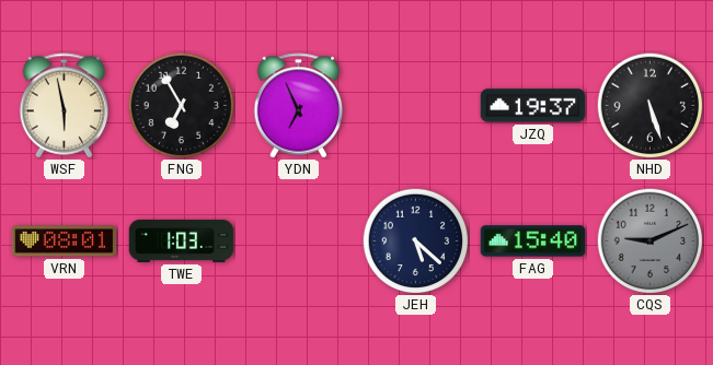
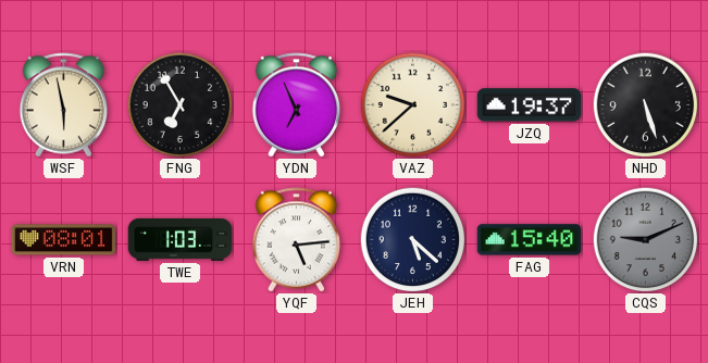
VAZ: none -> 9:38
YQF: none -> 5:14
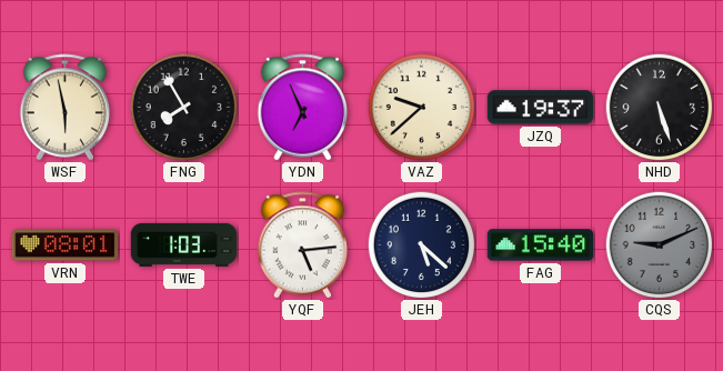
FNG: 6:55 -> 7:55
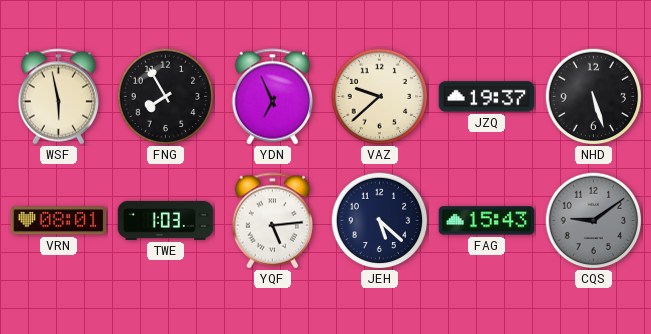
FAG: 15:40 -> 15:43
CQS: 9:11 -> 9:09
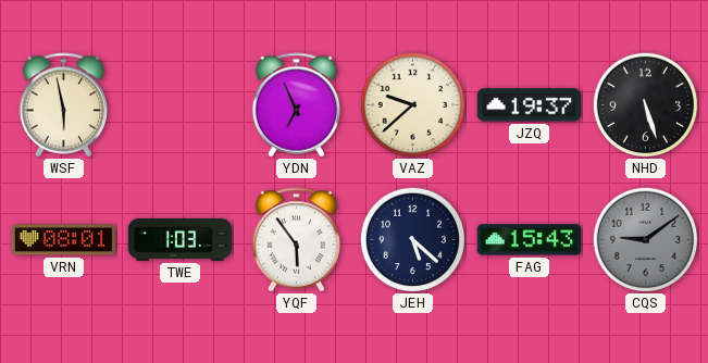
FNG: 7:55 -> none
YQF: 5:14 -> 5:54
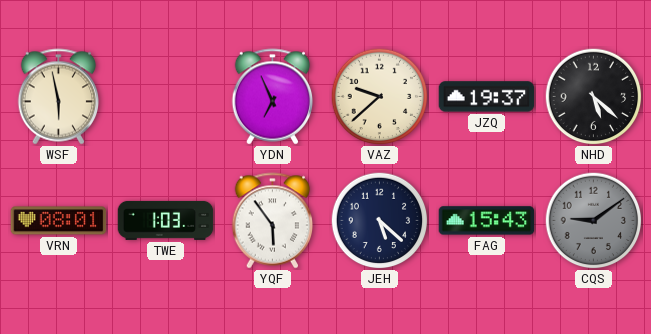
NHD: 5:27 -> 5:22
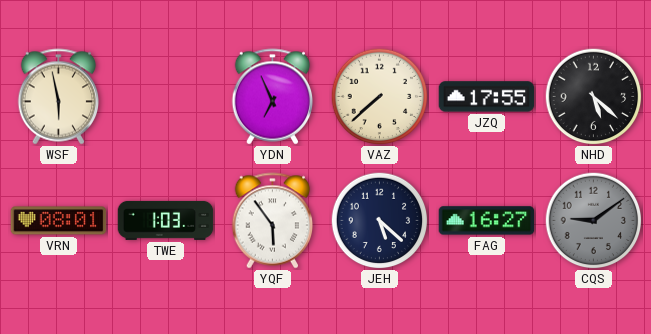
VAZ: 9:38 -> 7:38
JZQ: 19:37 -> 17:55
FAG: 15:43 -> 16:27
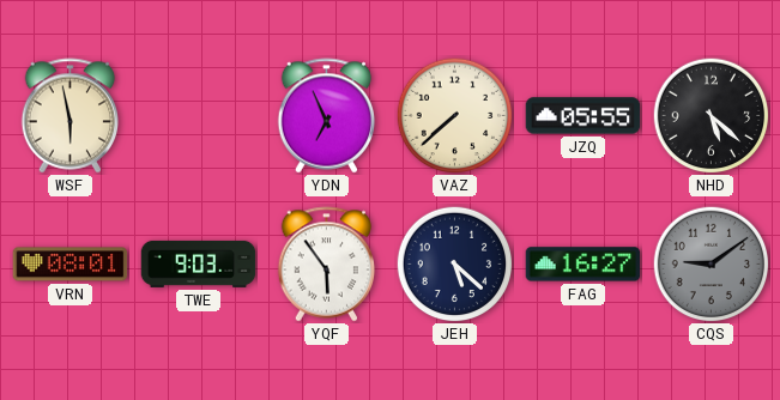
JZQ: 17:55 -> 05:55
TWE: 1:03 -> 9:03
